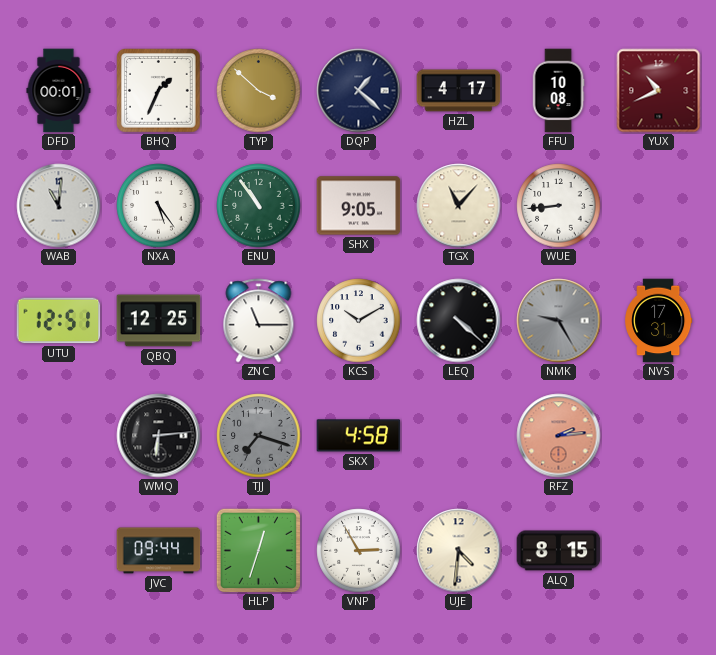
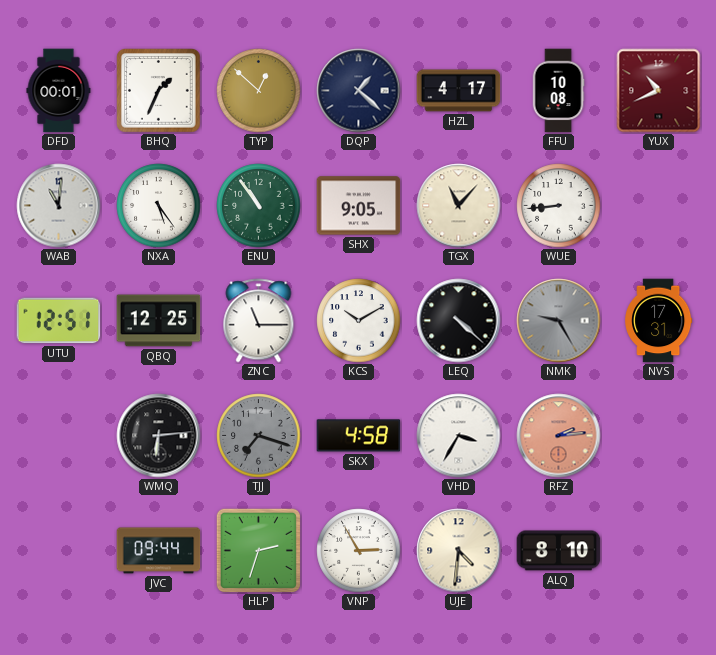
TYP: 3:52 -> 12:52
VHD: none -> 3:35
HLP: 12:33 -> 2:33
ALQ: 8:15 -> 8:10
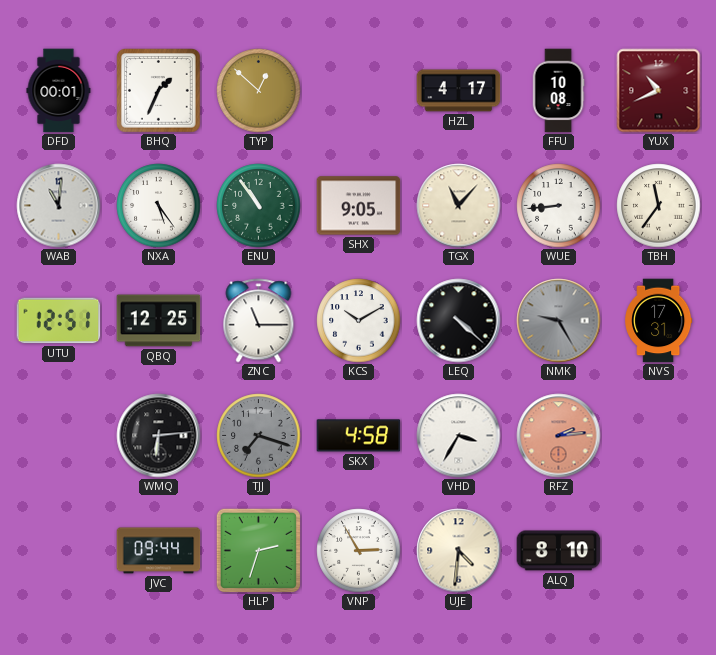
DQP: 1:22 -> none
TBH: none -> 11:36
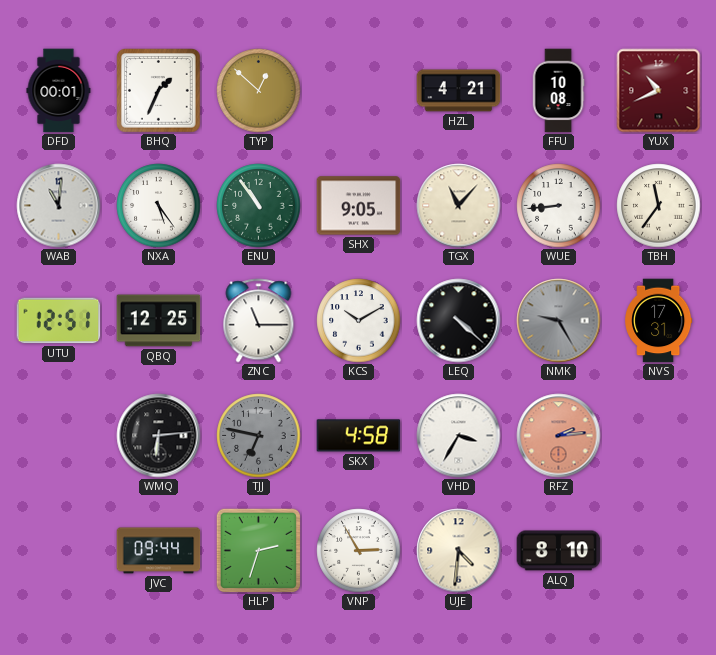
HZL: 4:17 -> 4:21
TJJ: 7:18 -> 6:47
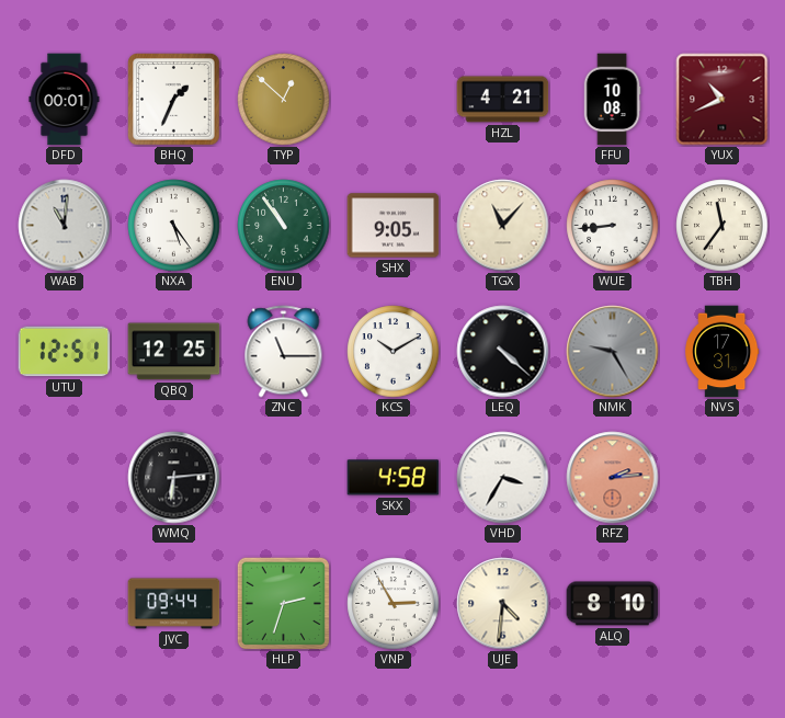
TJJ: 6:47 -> none
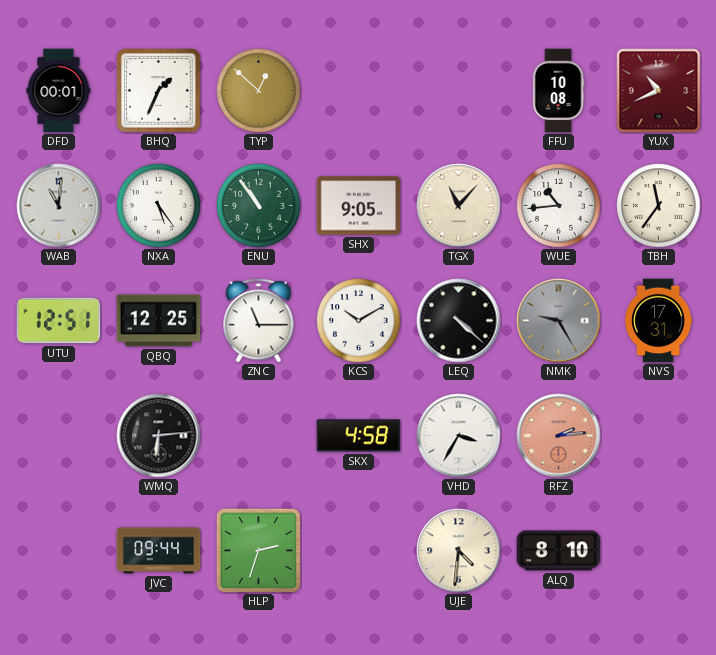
HZL: 4:21 -> none
WUE: 8:44 -> 10:44
VNP: 2:55 -> none
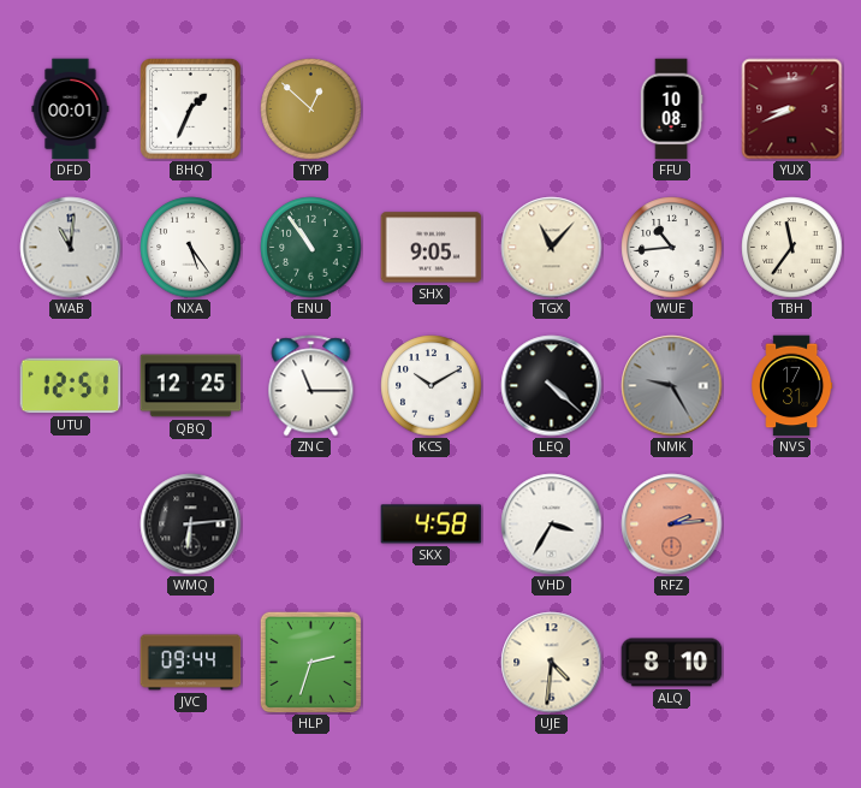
YUX: 10:41 -> 8:41
